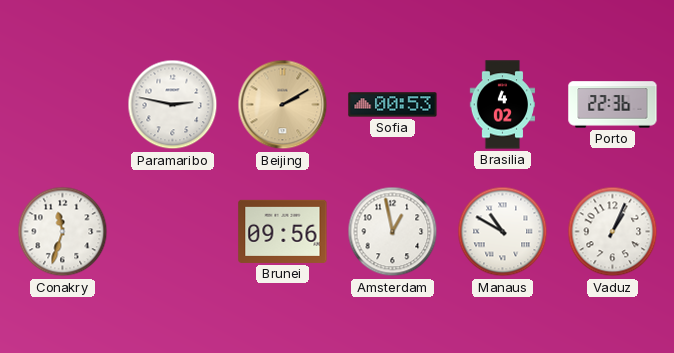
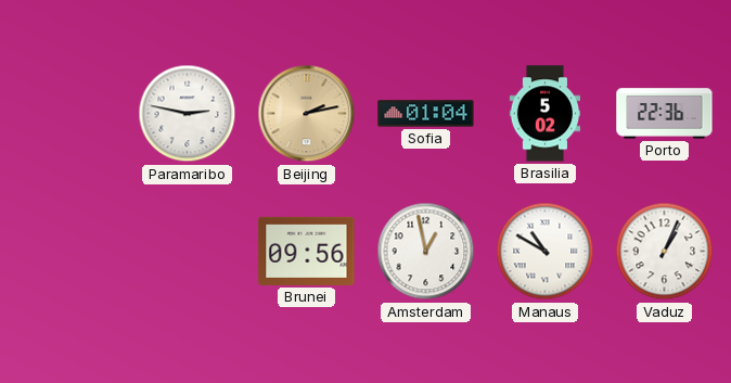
Beijing: 2:10 -> 2:13
Sofia: 00:53 -> 01:04
Brasilia: 4:02 -> 5:02
Conakry: 11:33 -> none
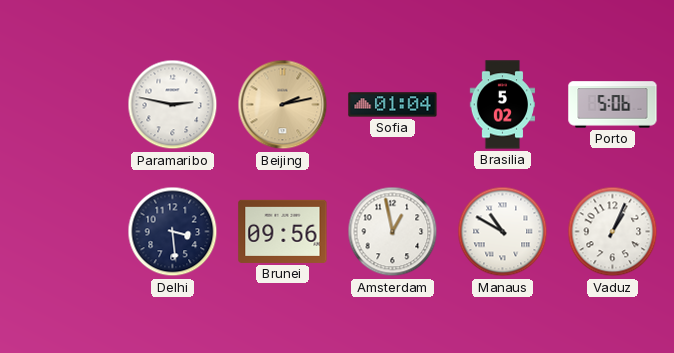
Porto: 22:36 -> 5:06
Delhi: none -> 3:29
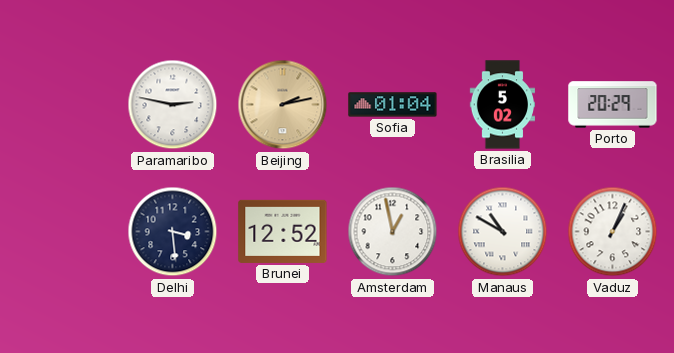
Porto: 5:06 -> 20:29
Brunei: 09:56 -> 12:52
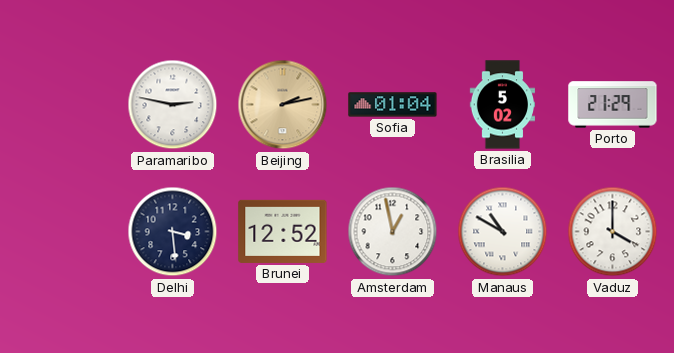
Porto: 20:29 -> 21:29
Vaduz: 1:04 -> 4:00
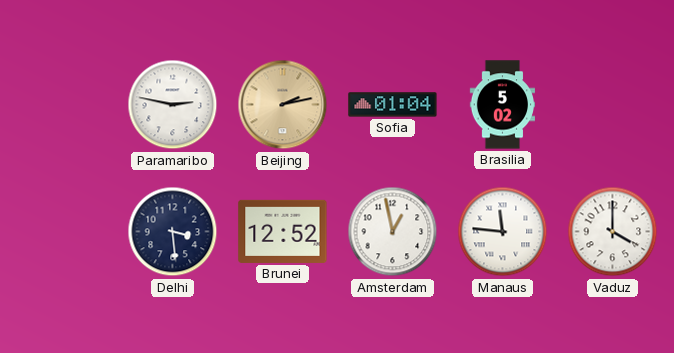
Porto: 21:29 -> none
Manaus: 10:50 -> 11:46
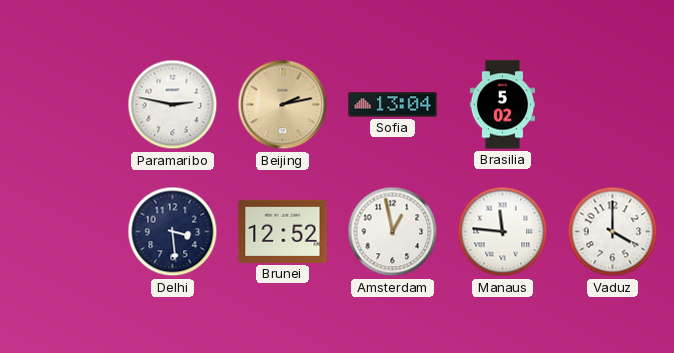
Sofia: 01:04 -> 13:04
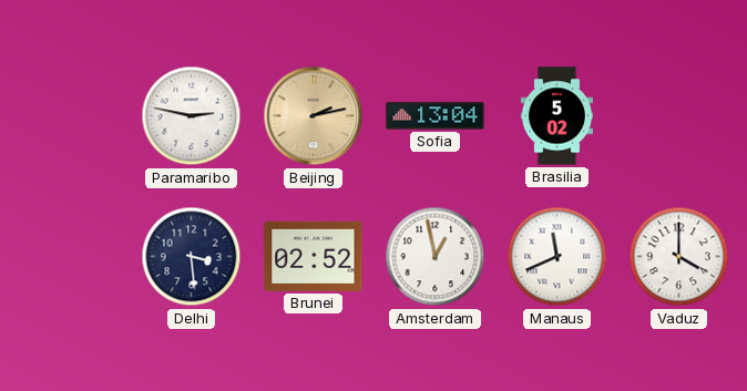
Brunei: 12:52 -> 02:52
Manaus: 11:46 -> 11:41
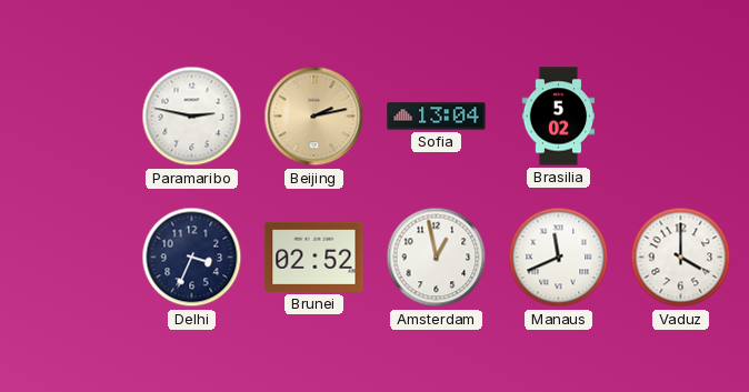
Delhi: 3:29 -> 3:34
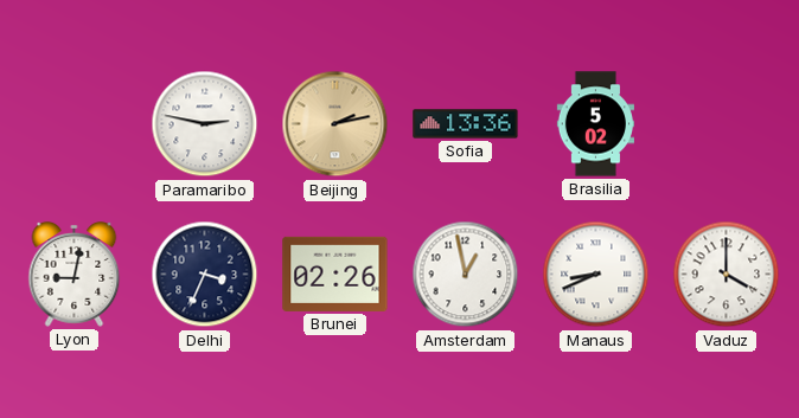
Sofia: 13:04 -> 13:36
Lyon: none -> 9:02
Brunei: 02:52 -> 02:26
Manaus: 11:41 -> 8:41
